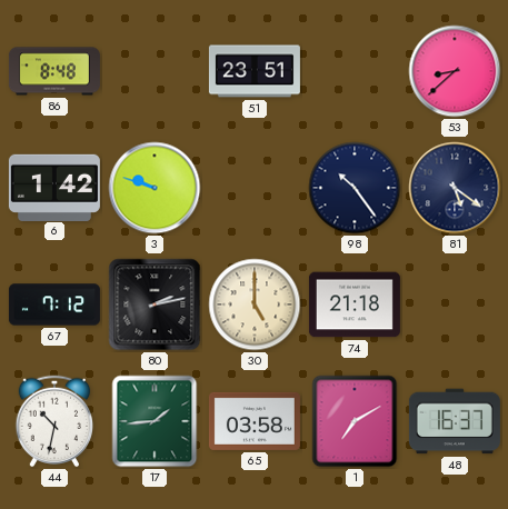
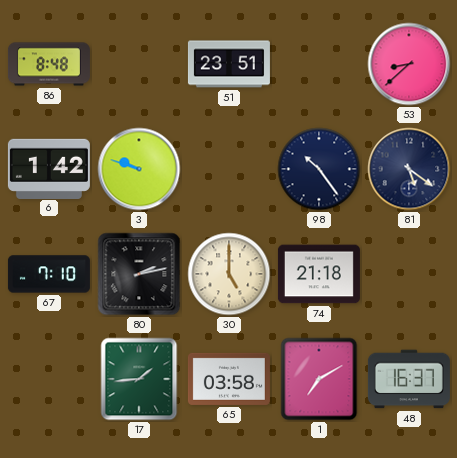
67: 7:12 -> 7:10
44: 10:32 -> none
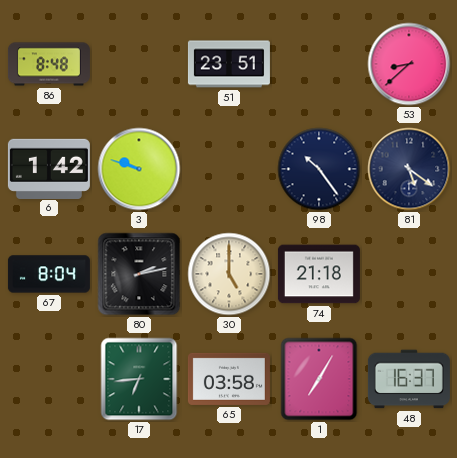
67: 7:10 -> 8:04
17: 1:44 -> 6:44
1: 7:10 -> 7:05
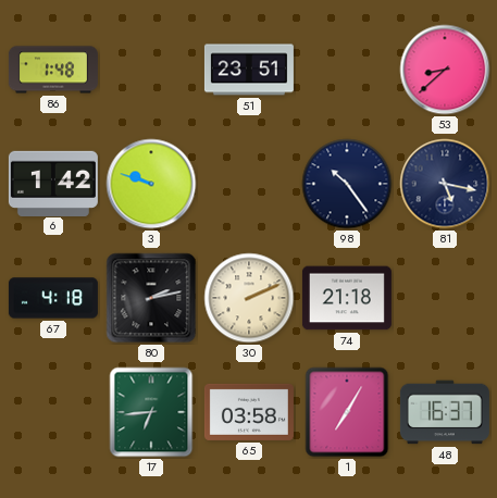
86: 8:48 -> 1:48
81: 5:21 -> 5:17
67: 8:04 -> 4:18
30: 5:00 -> 2:11
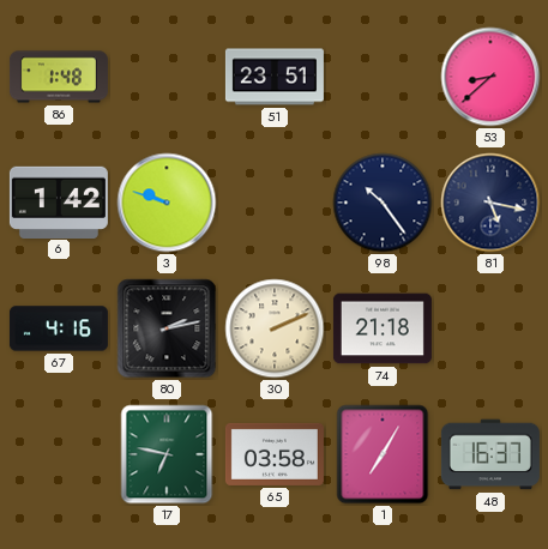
67: 4:18 -> 4:16
17: 6:44 -> 6:47
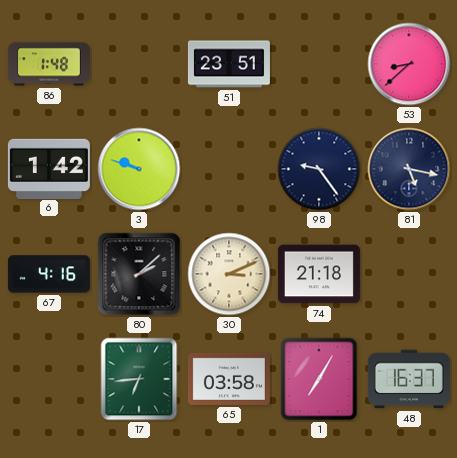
98: 10:24 -> 9:24
80: 2:13 -> 2:08
30: 2:11 -> 3:11
17: 6:47 -> 6:44
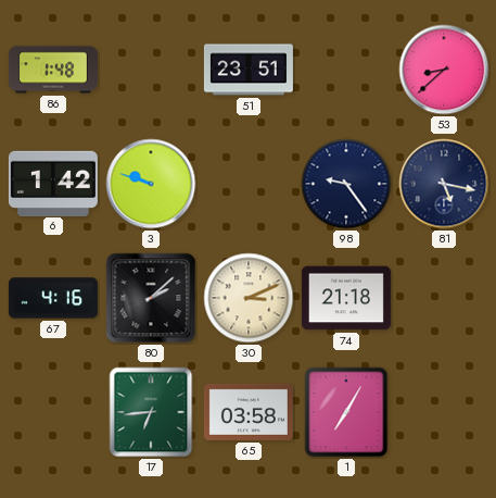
48: 16:37 -> none
